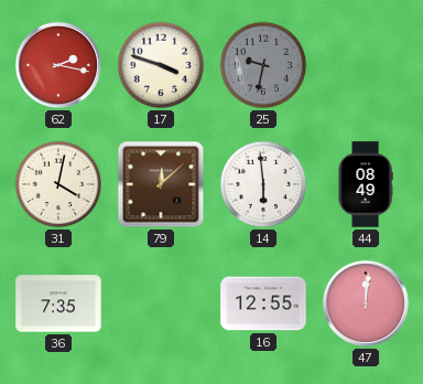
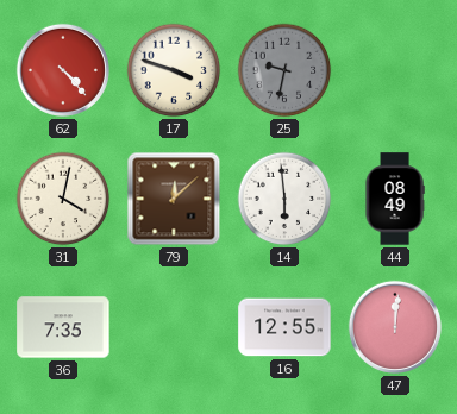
62: 2:17 -> 4:23
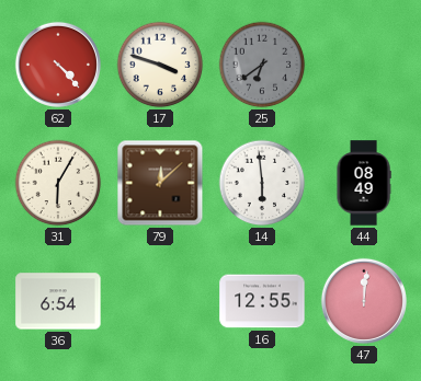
25: 9:32 -> 6:39
31: 4:02 -> 6:05
36: 7:35 -> 6:54
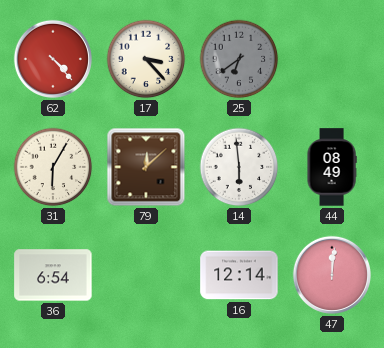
17: 3:48 -> 3:23
16: 12:55 -> 12:14
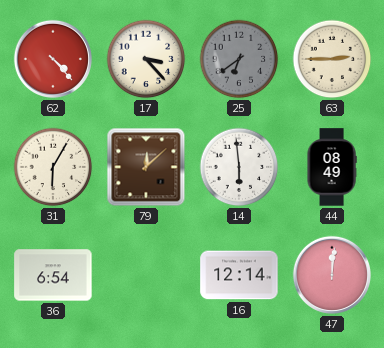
63: none -> 2:45
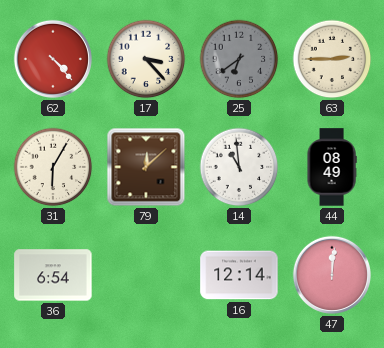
14: 5:59 -> 10:59
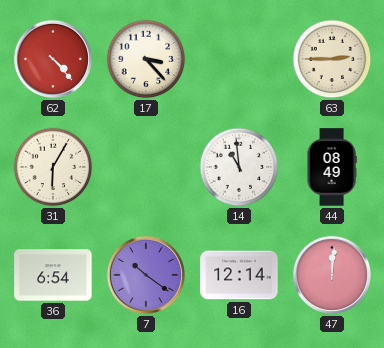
25: 6:39 -> none
79: 12:08 -> none
7: none -> 10:21
